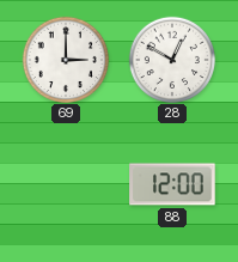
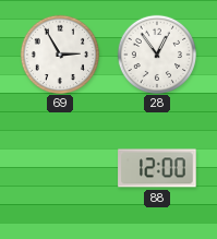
69: 3:00 -> 2:55
28: 12:50 -> 12:54
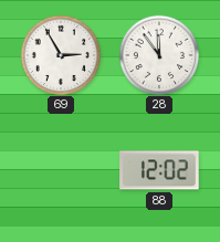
28: 12:54 -> 11:54
88: 12:00 -> 12:02
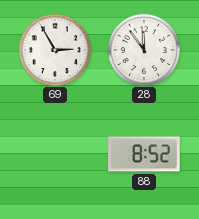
88: 12:02 -> 8:52
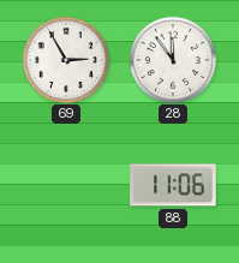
88: 8:52 -> 11:06
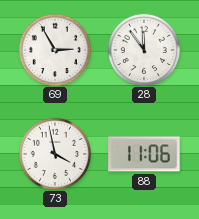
73: none -> 3:58
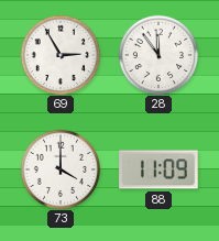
73: 3:58 -> 4:00
88: 11:06 -> 11:09
